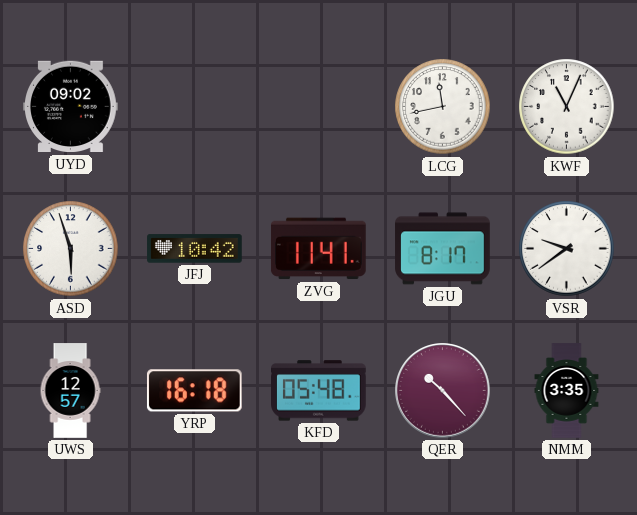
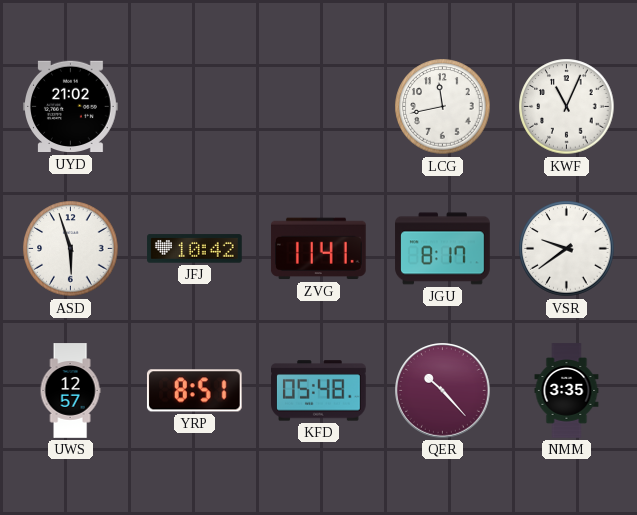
UYD: 09:02 -> 21:02
YRP: 16:18 -> 8:51
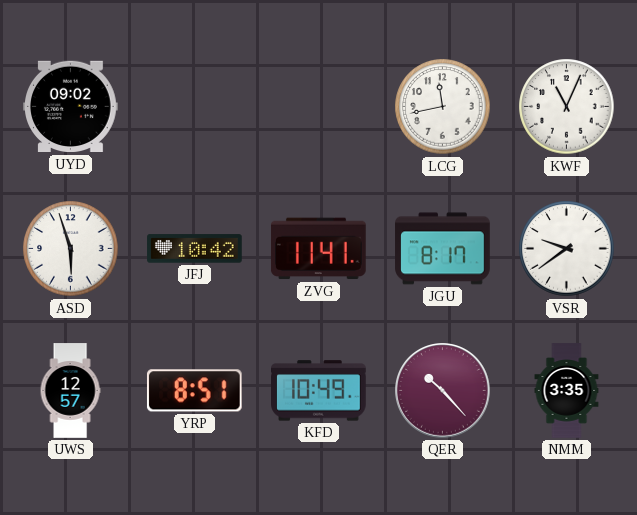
UYD: 21:02 -> 09:02
KFD: 05:48 -> 10:49
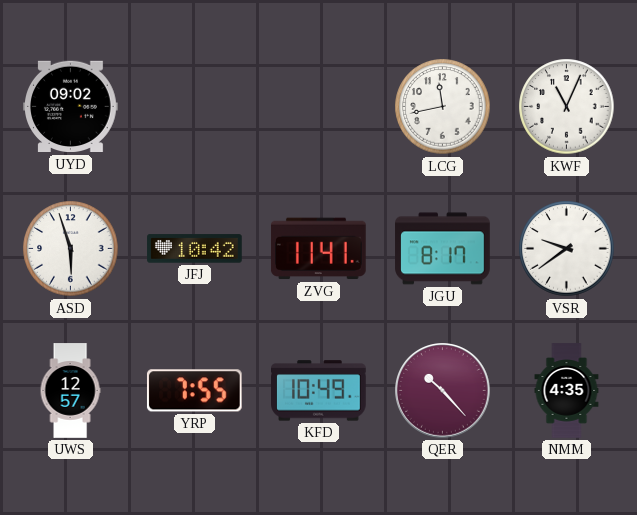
YRP: 8:51 -> 7:55
NMM: 3:35 -> 4:35
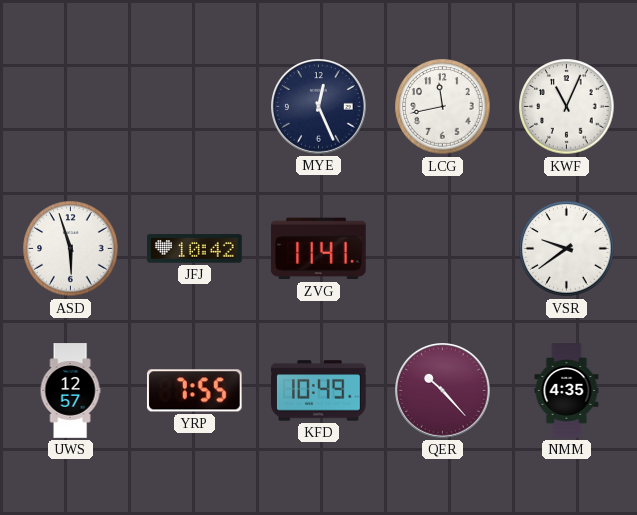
UYD: 09:02 -> none
MYE: none -> 12:26
JGU: 8:17 -> none
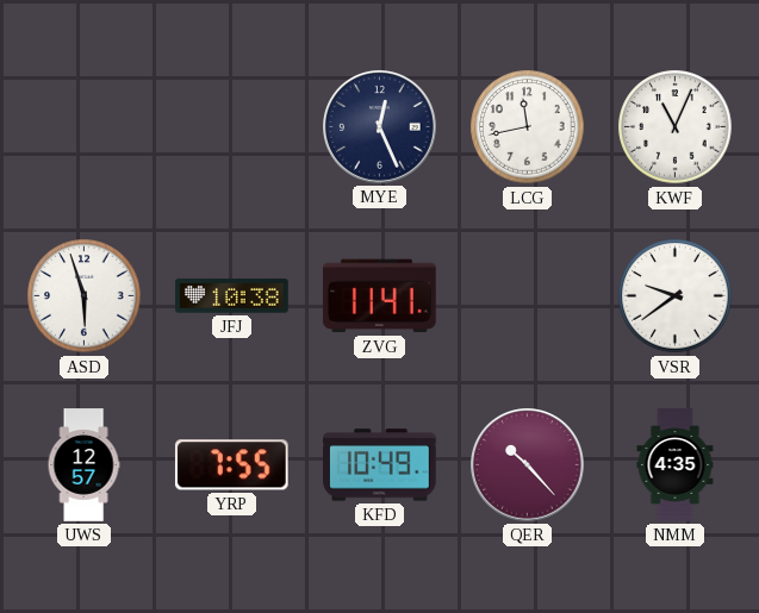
JFJ: 10:42 -> 10:38
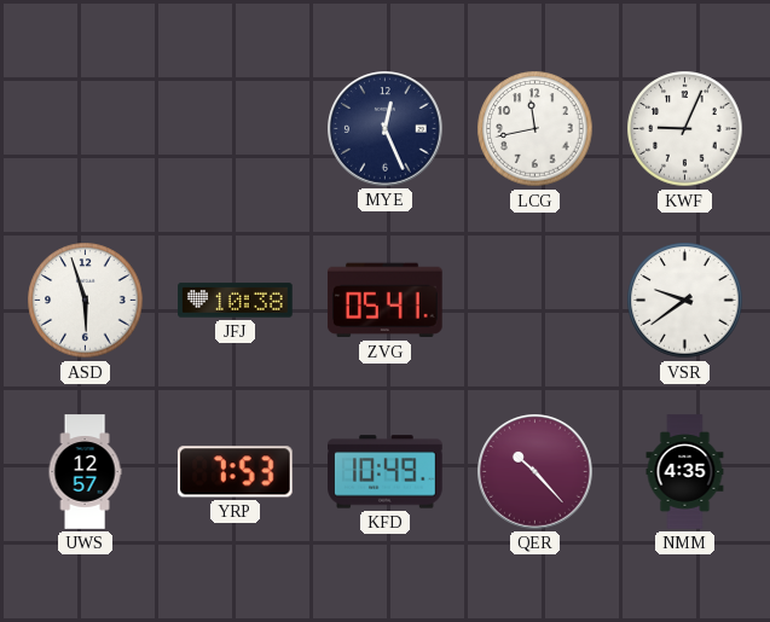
KWF: 11:04 -> 9:04
ZVG: 11:41 -> 05:41
YRP: 7:55 -> 7:53
